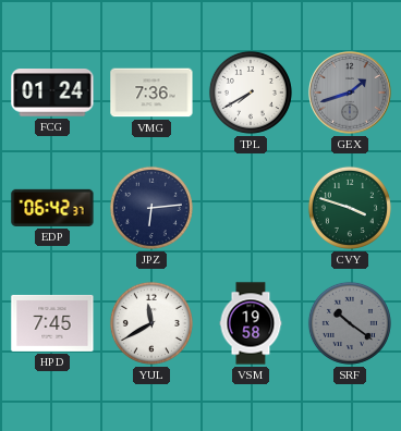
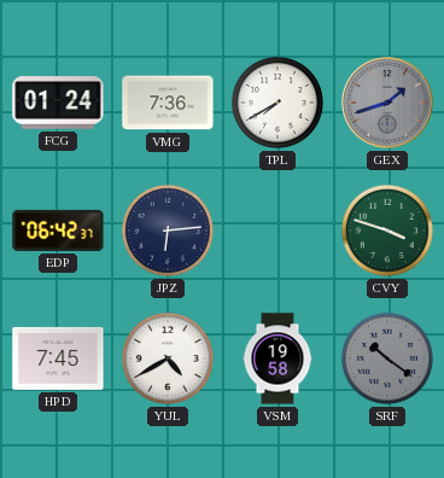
YUL: 11:40 -> 4:40
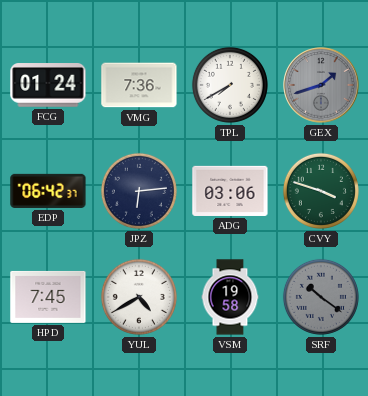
ADG: none -> 03:06
